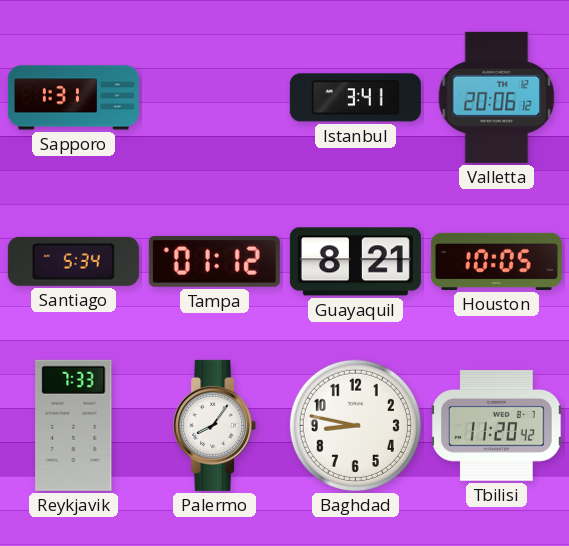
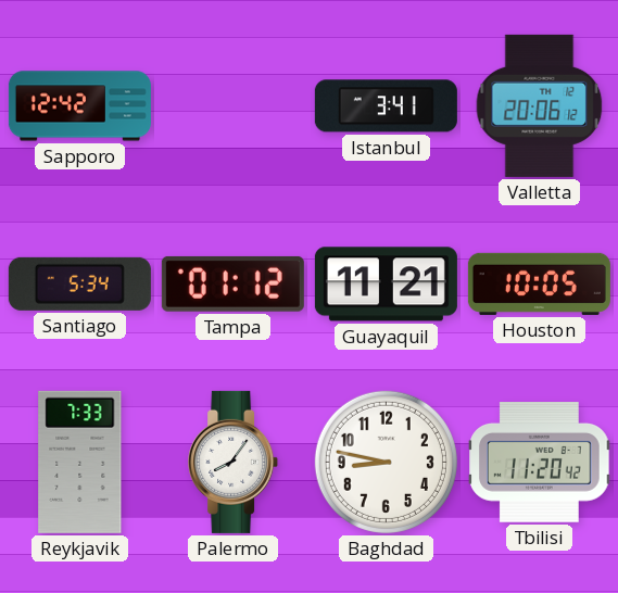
Sapporo: 1:31 -> 12:42
Guayaquil: 8:21 -> 11:21
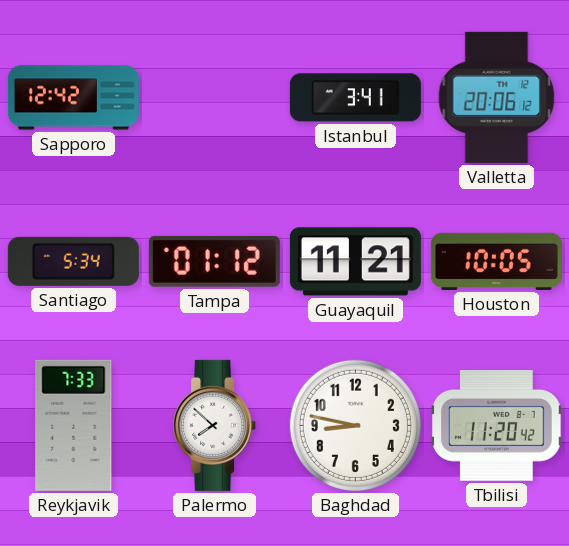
Palermo: 8:06 -> 7:52
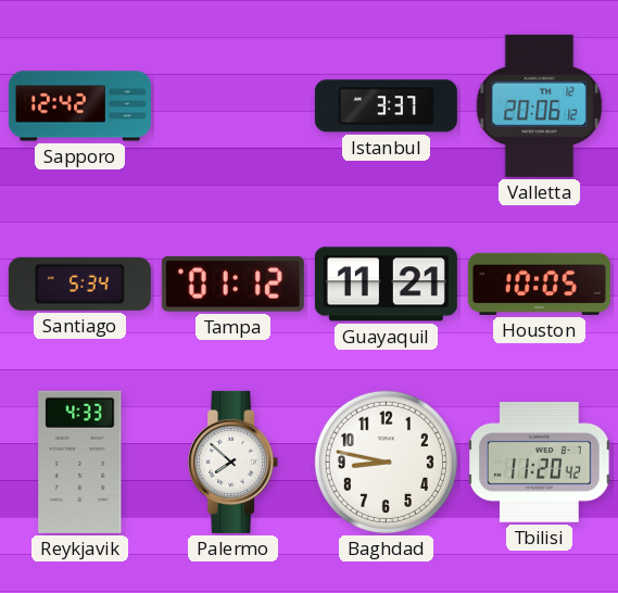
Istanbul: 3:41 -> 3:37
Reykjavik: 7:33 -> 4:33
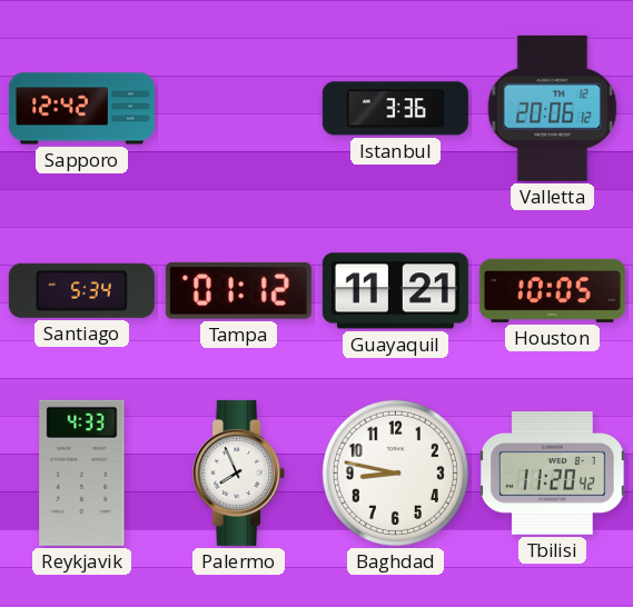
Istanbul: 3:37 -> 3:36
Palermo: 7:52 -> 7:56
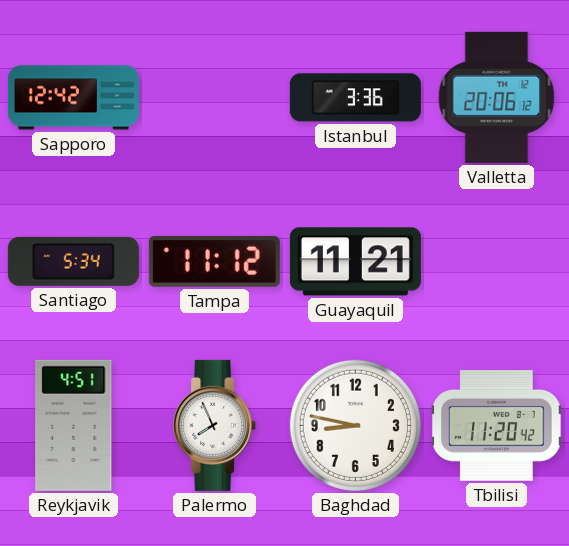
Tampa: 01:12 -> 11:12
Houston: 10:05 -> none
Reykjavik: 4:33 -> 4:51
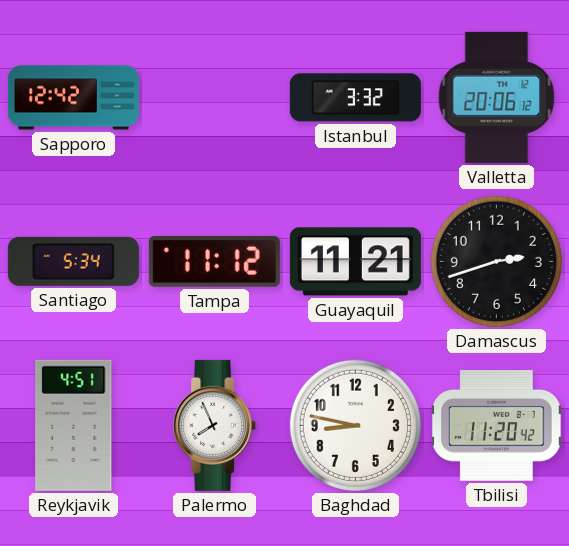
Istanbul: 3:36 -> 3:32
Damascus: none -> 2:42
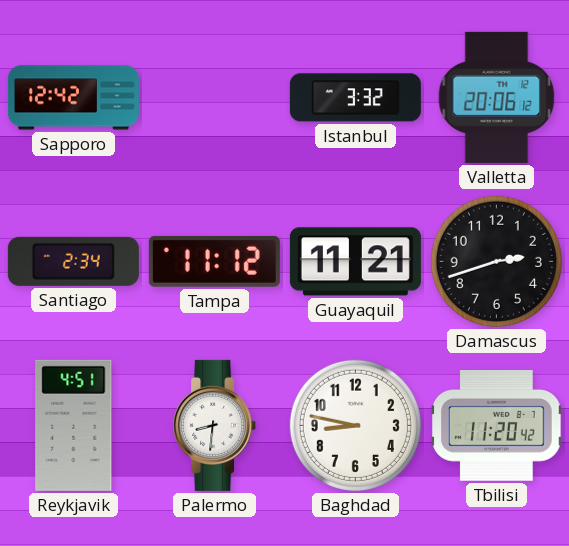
Santiago: 5:34 -> 2:34
Palermo: 7:56 -> 8:31
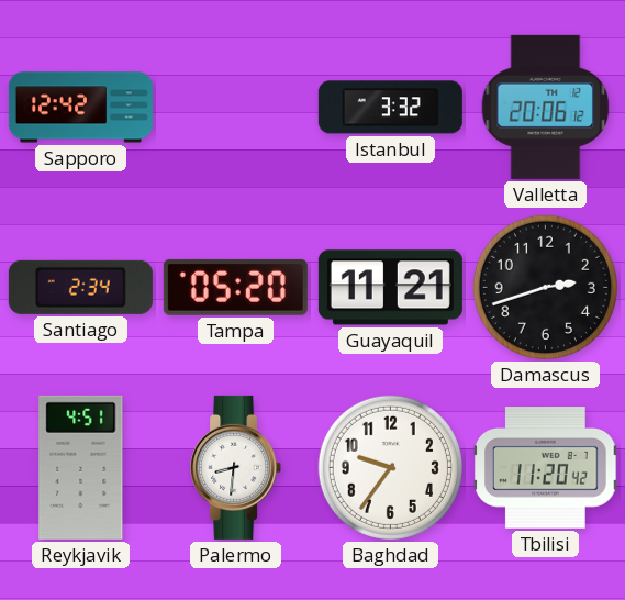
Tampa: 11:12 -> 05:20
Baghdad: 8:47 -> 9:36
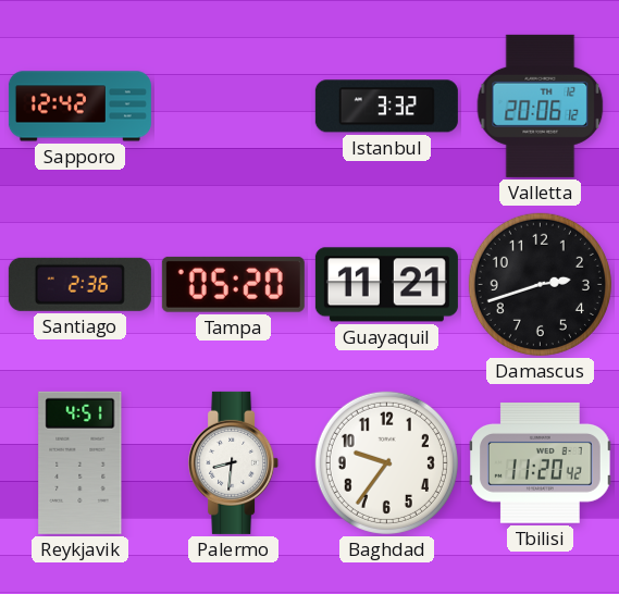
Santiago: 2:34 -> 2:36
